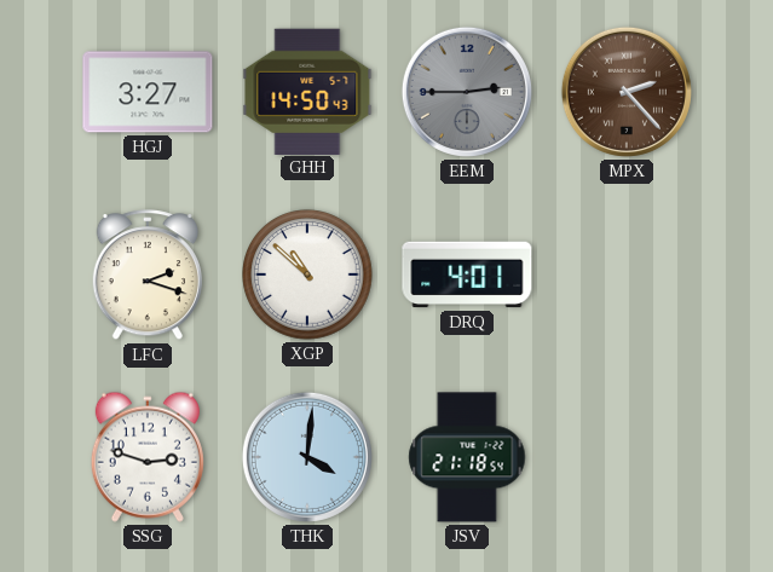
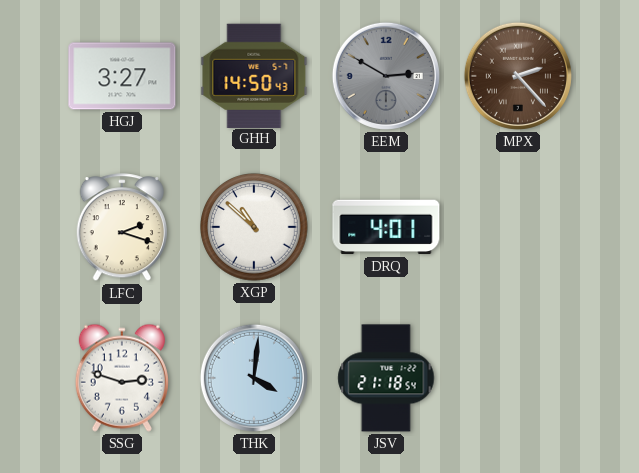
EEM: 2:45 -> 2:50
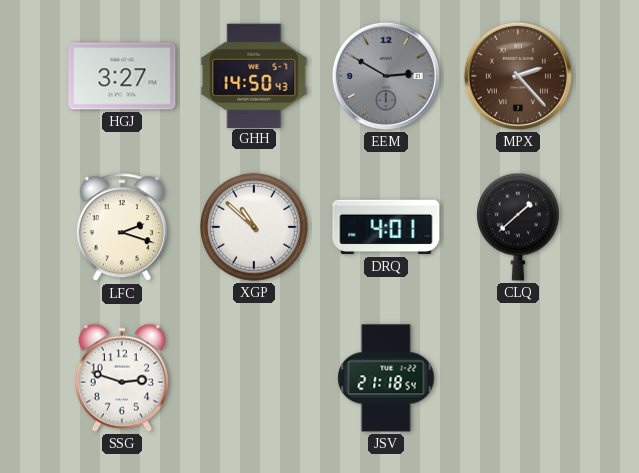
CLQ: none -> 1:38
THK: 4:01 -> none
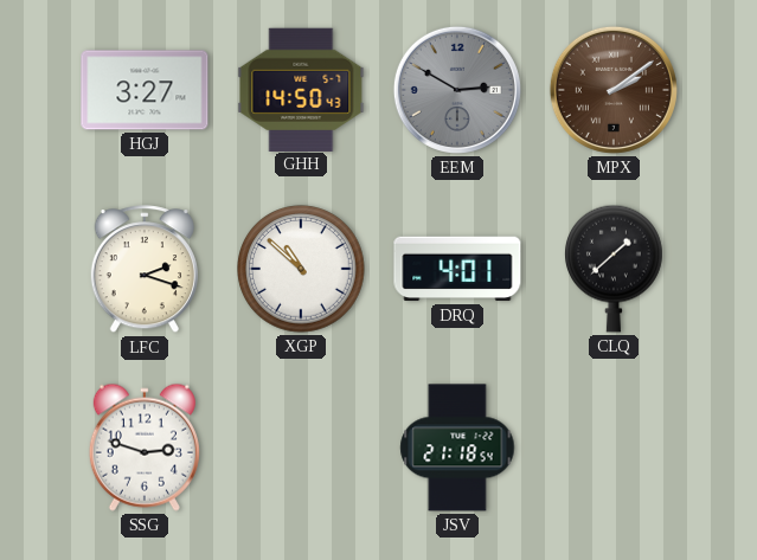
MPX: 2:23 -> 2:09
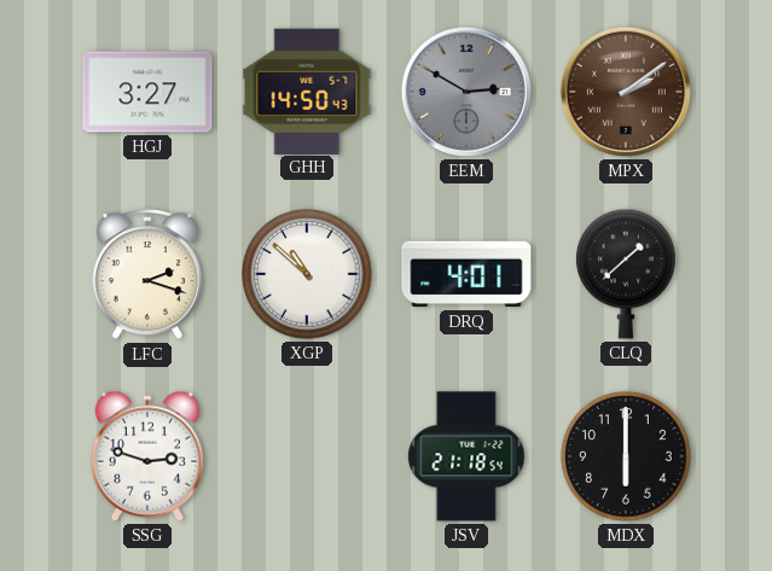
MDX: none -> 6:00
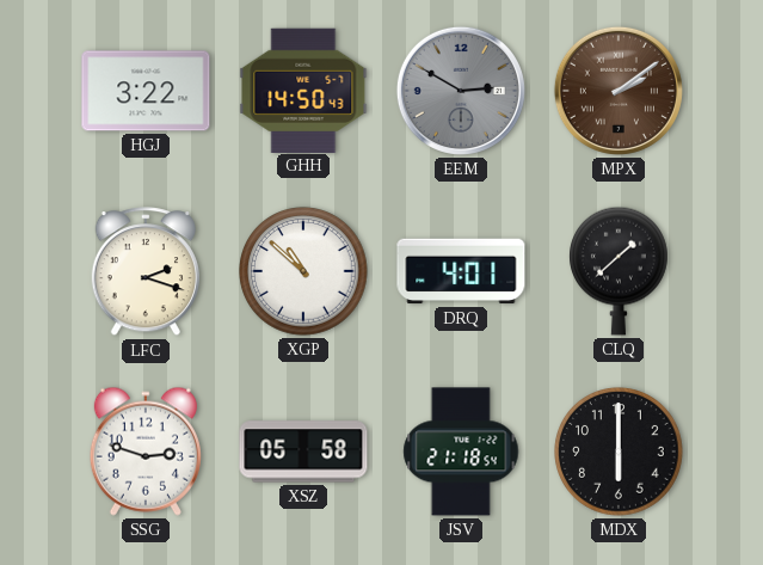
HGJ: 3:27 -> 3:22
XSZ: none -> 05:58
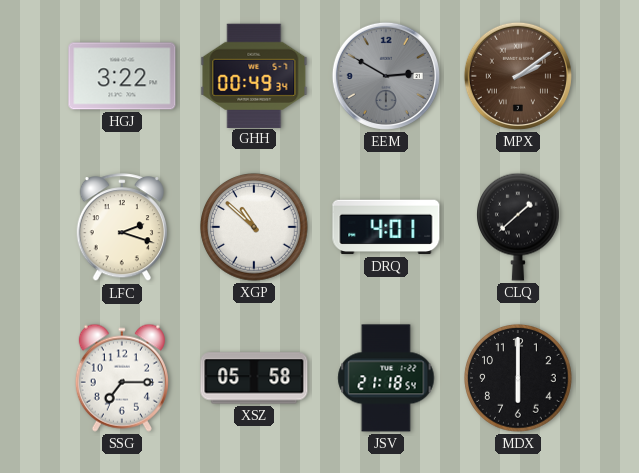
GHH: 14:50 -> 00:49
SSG: 2:48 -> 7:15
